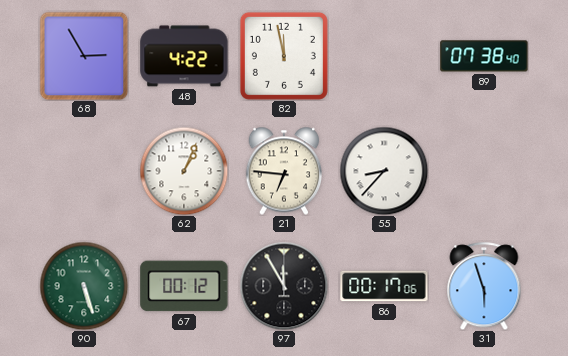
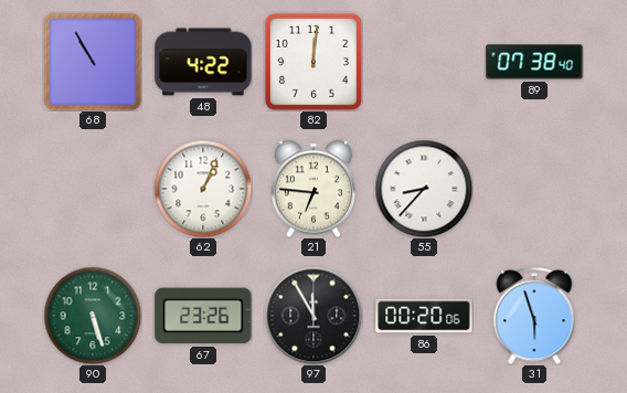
68: 2:55 -> 10:55
82: 11:58 -> 12:01
67: 00:12 -> 23:26
86: 00:17 -> 00:20
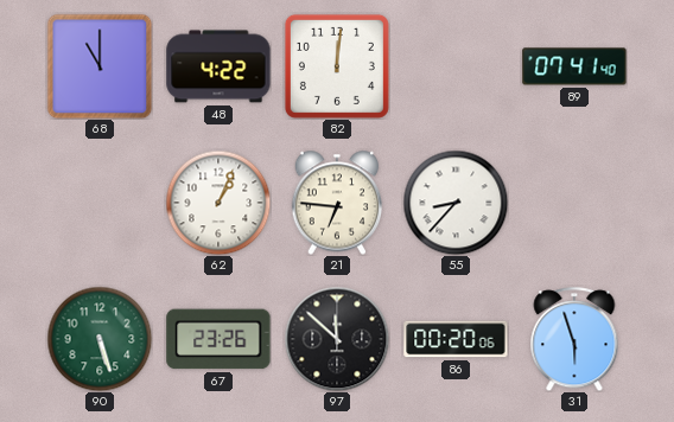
68: 10:55 -> 11:00
89: 07:38 -> 07:41
97: 11:55 -> 11:52
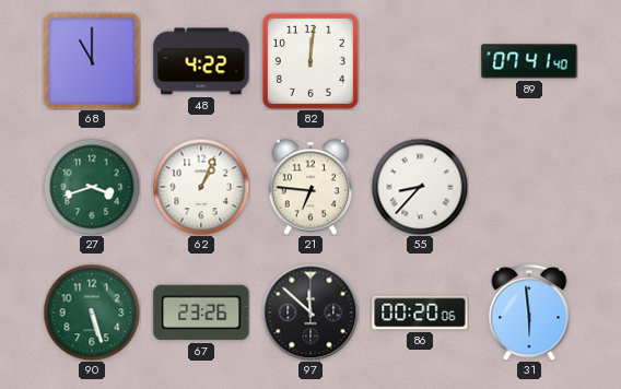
27: none -> 3:42
31: 5:57 -> 5:59
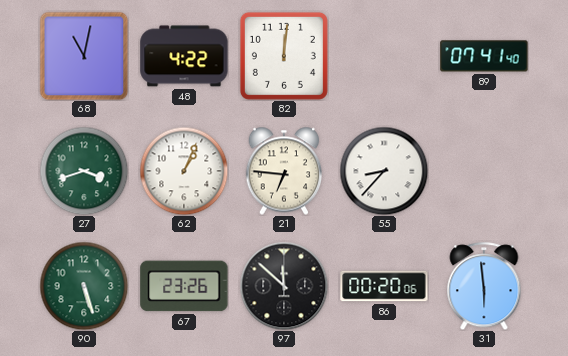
68: 11:00 -> 11:02
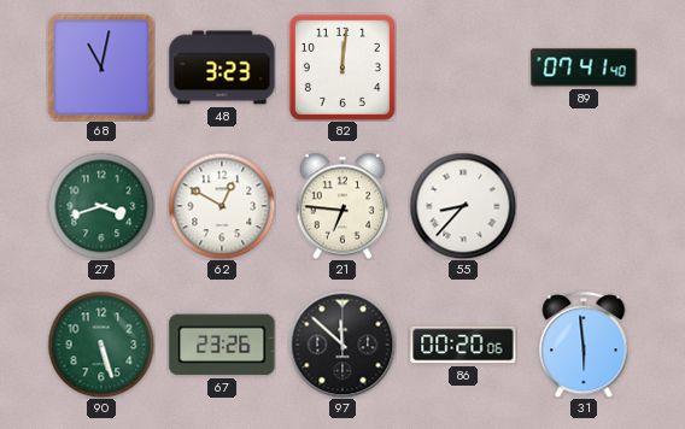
48: 4:22 -> 3:23
62: 1:04 -> 12:50
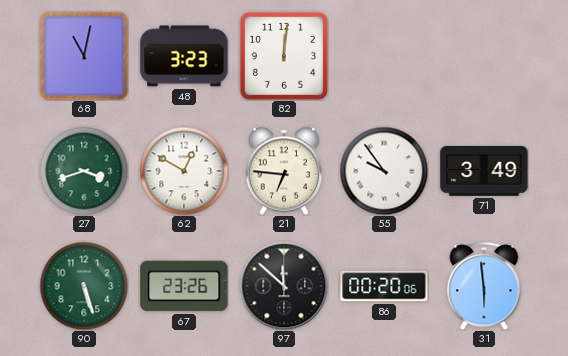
89: 07:41 -> none
55: 8:37 -> 9:54
71: none -> 3:49
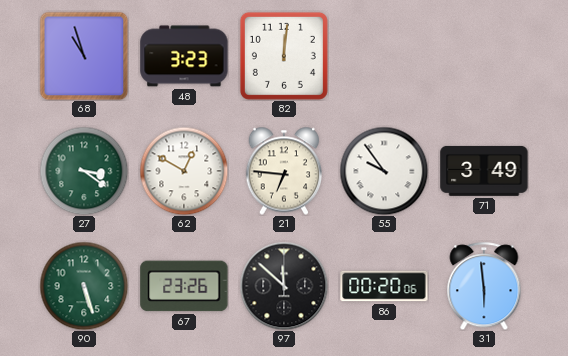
68: 11:02 -> 10:57
27: 3:42 -> 3:21
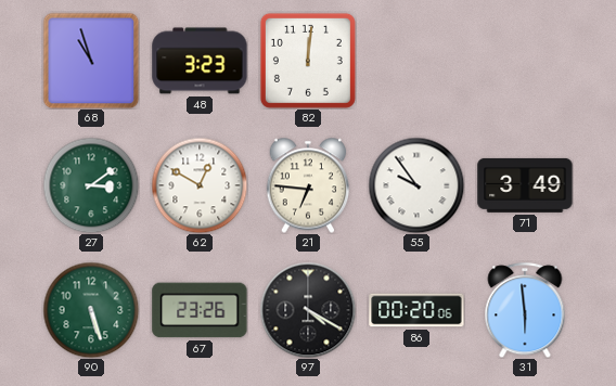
27: 3:21 -> 3:09
97: 11:52 -> 4:20
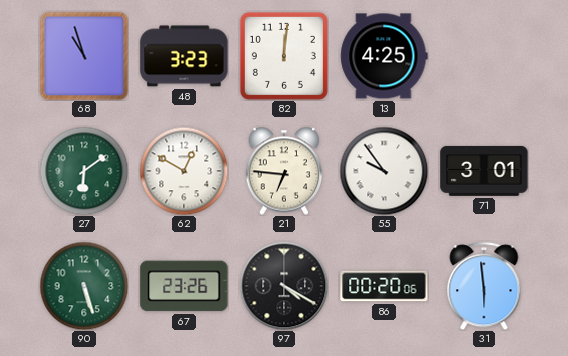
13: none -> 4:25
27: 3:09 -> 6:09
71: 3:49 -> 3:01
